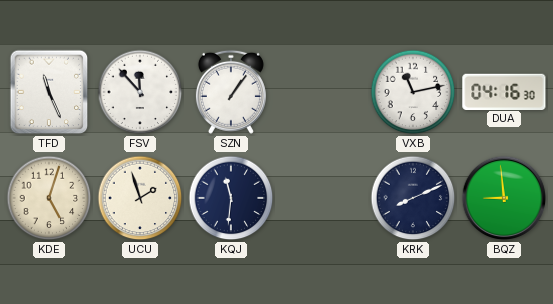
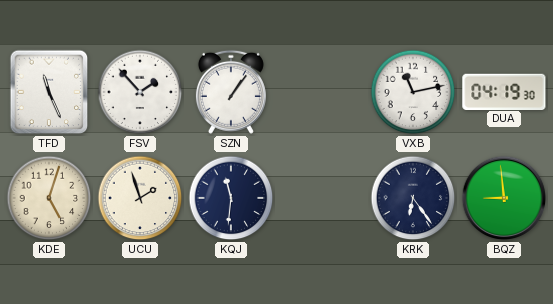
FSV: 11:53 -> 1:53
DUA: 04:16 -> 04:19
KRK: 8:11 -> 6:24
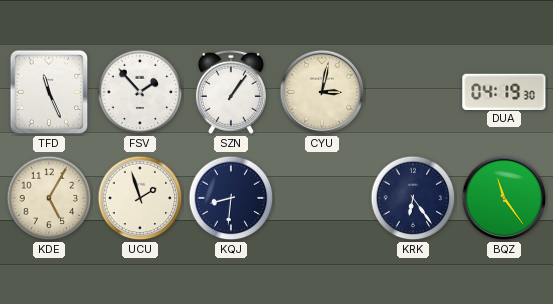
CYU: none -> 3:02
VXB: 11:13 -> none
KDE: 5:03 -> 5:05
KQJ: 11:31 -> 8:31
BQZ: 8:59 -> 11:24
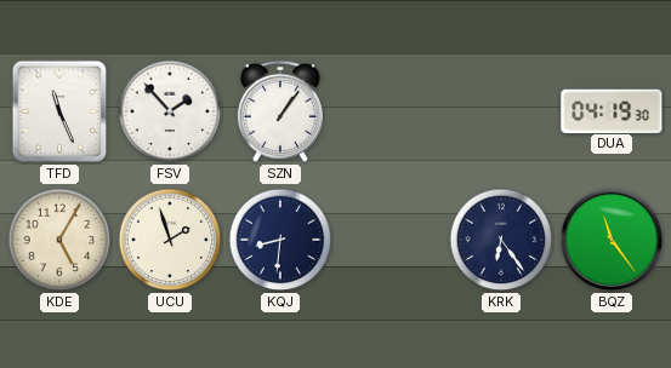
CYU: 3:02 -> none
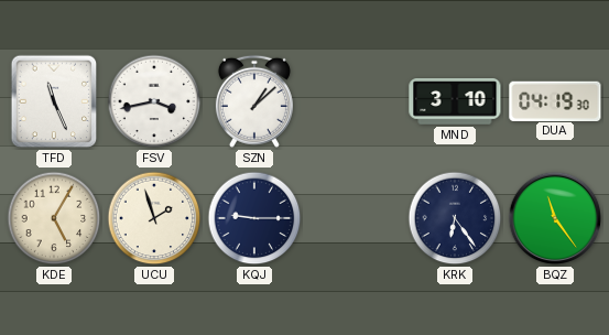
FSV: 1:53 -> 3:43
SZN: 1:06 -> 1:08
MND: none -> 3:10
KQJ: 8:31 -> 9:15
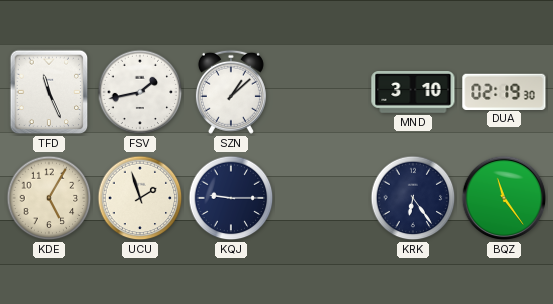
FSV: 3:43 -> 1:43
DUA: 04:19 -> 02:19
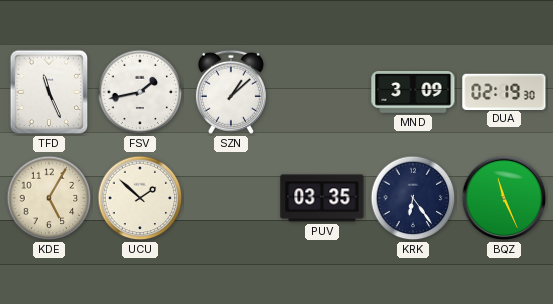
MND: 3:10 -> 3:09
UCU: 1:57 -> 1:52
KQJ: 9:15 -> none
PUV: none -> 03:35
BQZ: 11:24 -> 11:26
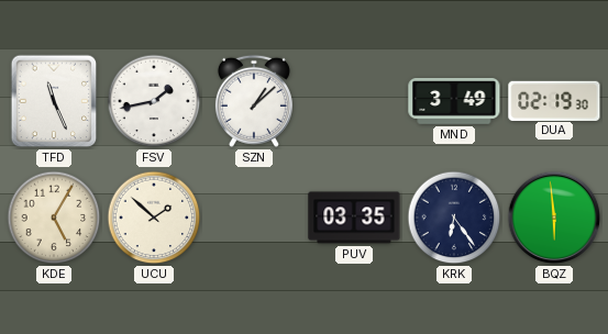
MND: 3:09 -> 3:49
BQZ: 11:26 -> 5:59
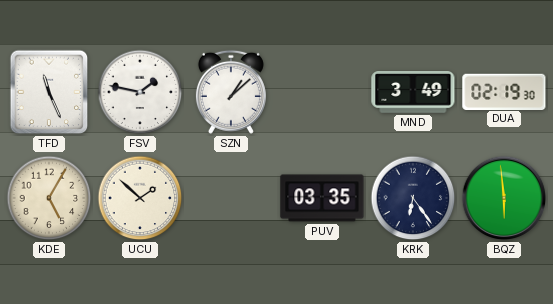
FSV: 1:43 -> 1:47
